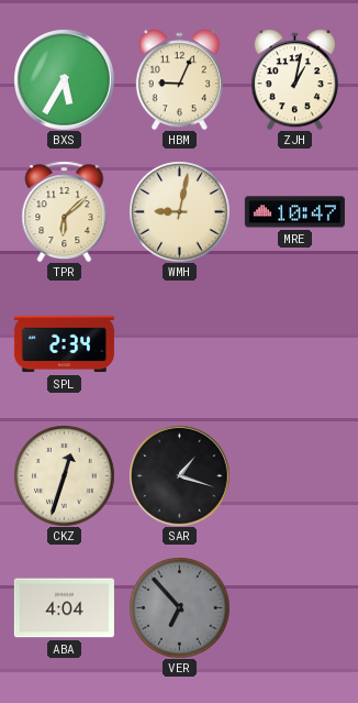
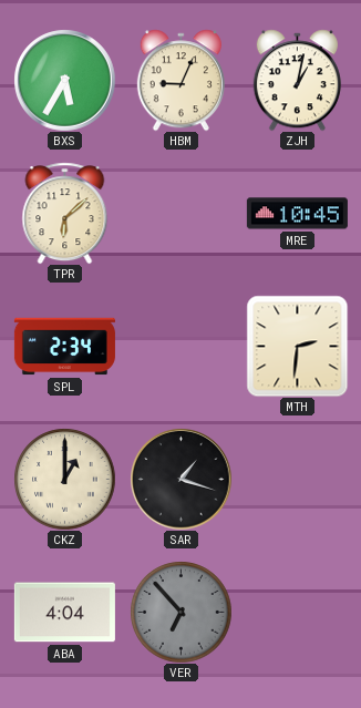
WMH: 9:02 -> none
MRE: 10:47 -> 10:45
MTH: none -> 2:31
CKZ: 12:33 -> 1:00
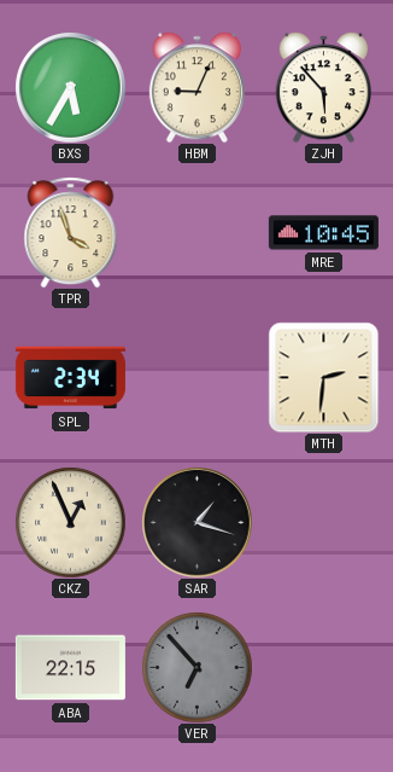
ZJH: 1:02 -> 5:53
TPR: 6:08 -> 3:57
CKZ: 1:00 -> 12:56
ABA: 4:04 -> 22:15
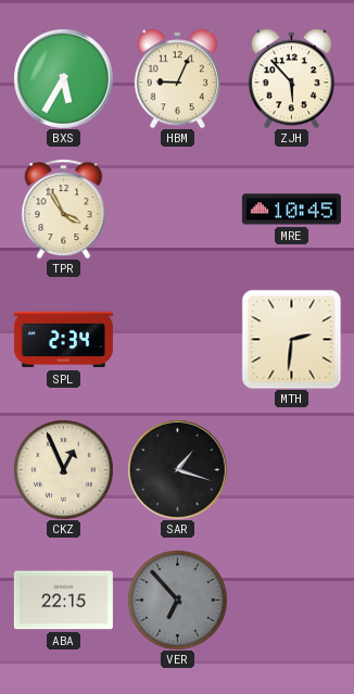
TPR: 3:57 -> 3:55
